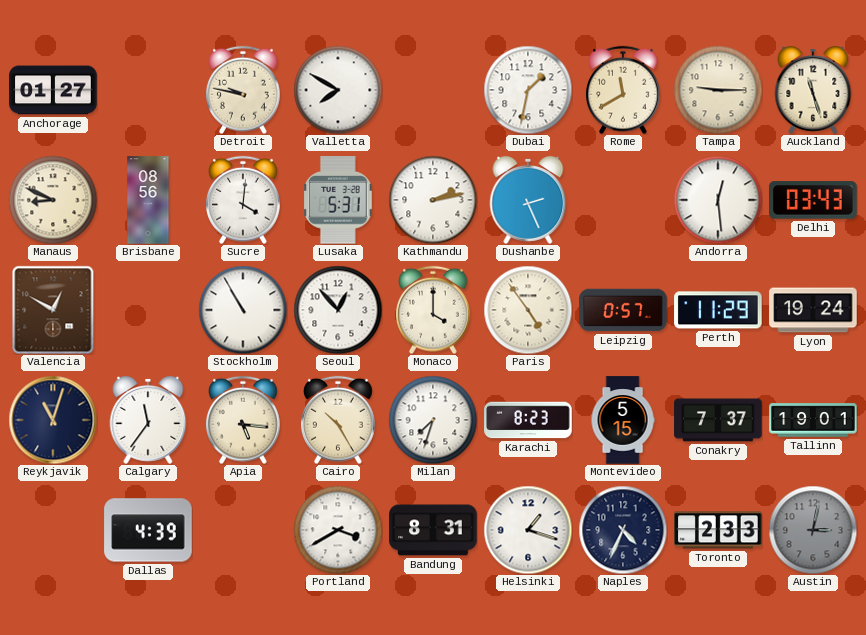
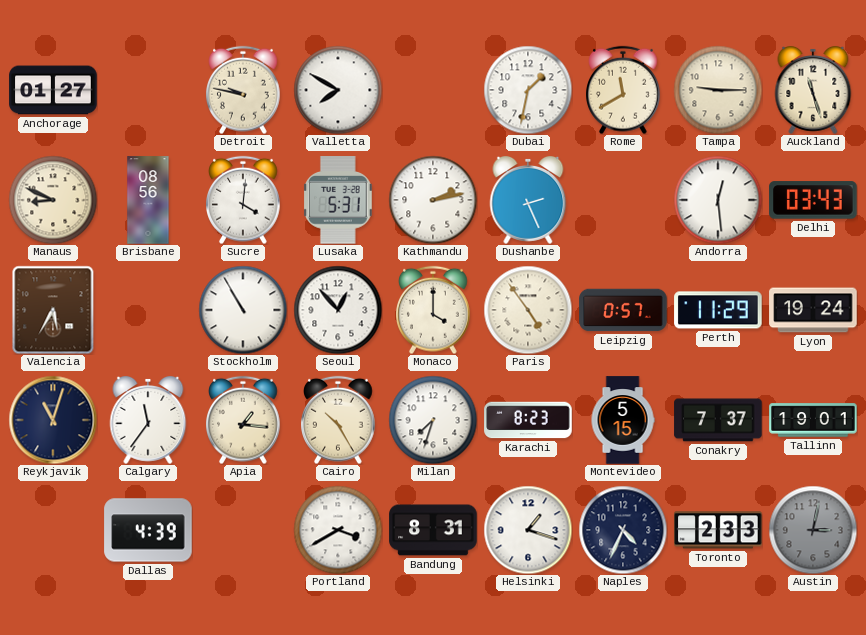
Valencia: 12:50 -> 5:35
Apia: 5:16 -> 1:16
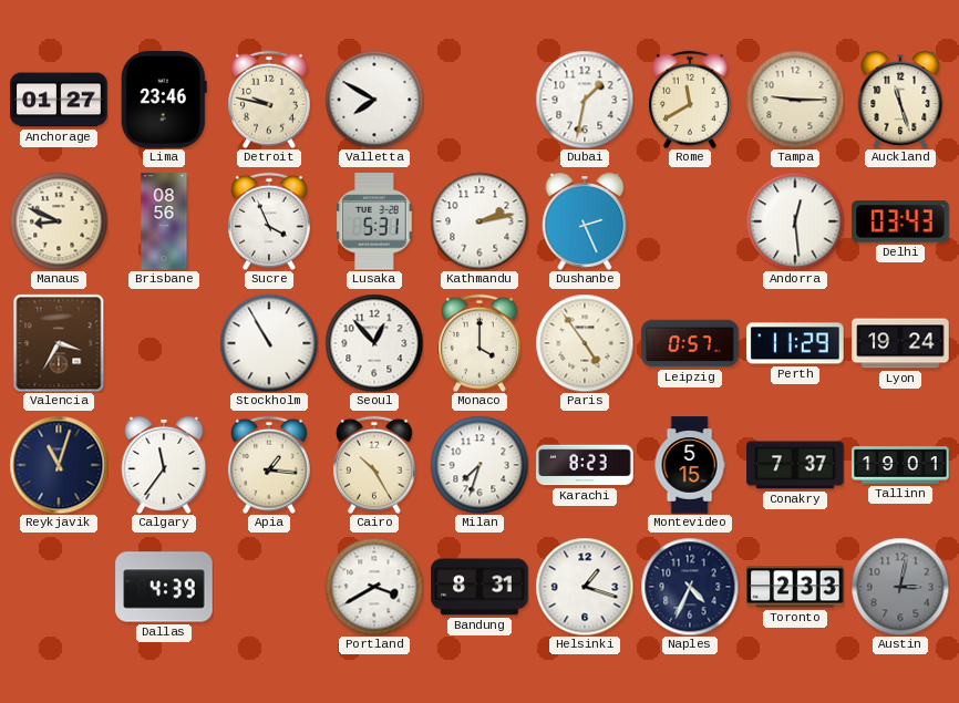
Lima: none -> 23:46
Sucre: 4:01 -> 3:56
Valencia: 5:35 -> 3:35
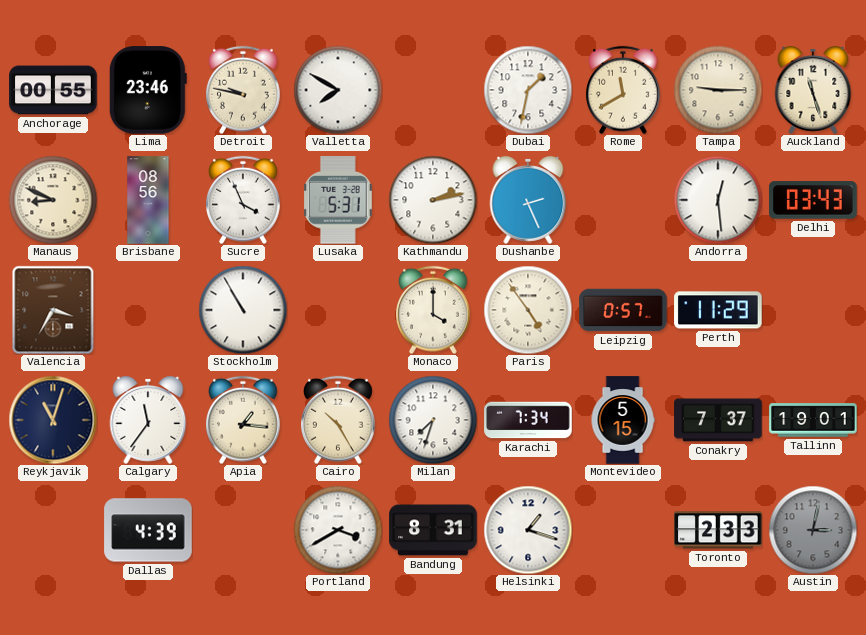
Anchorage: 01:27 -> 00:55
Seoul: 12:53 -> none
Lyon: 19:24 -> none
Karachi: 8:23 -> 7:34
Naples: 4:34 -> none
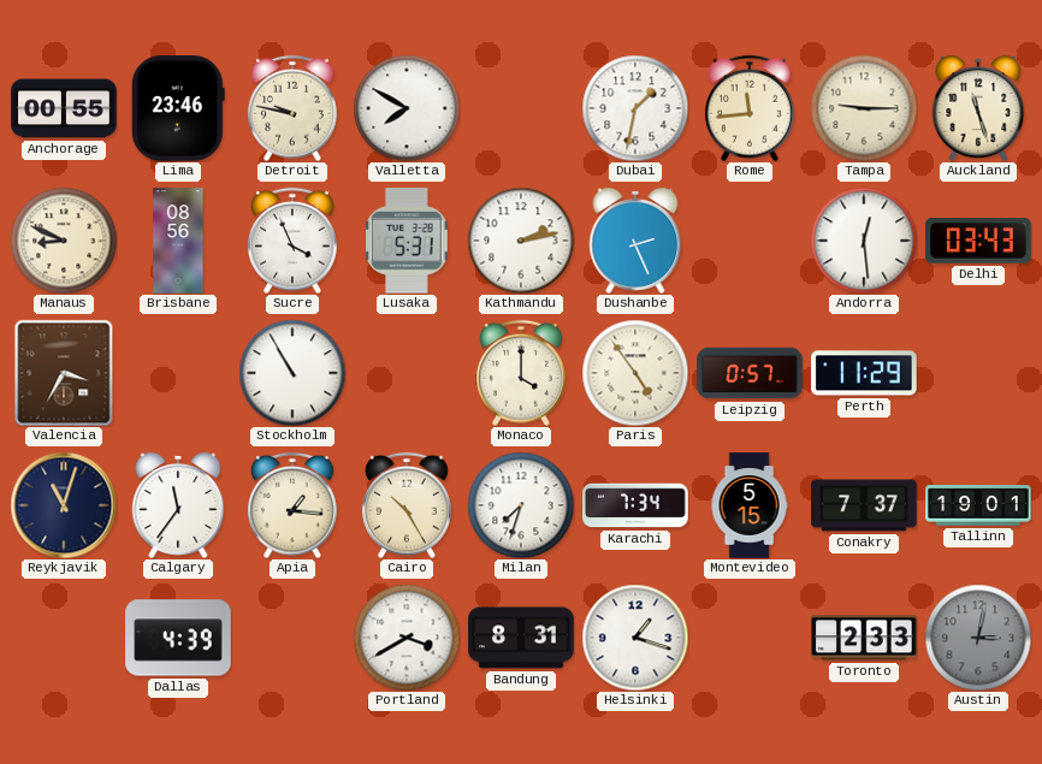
Rome: 11:40 -> 11:44
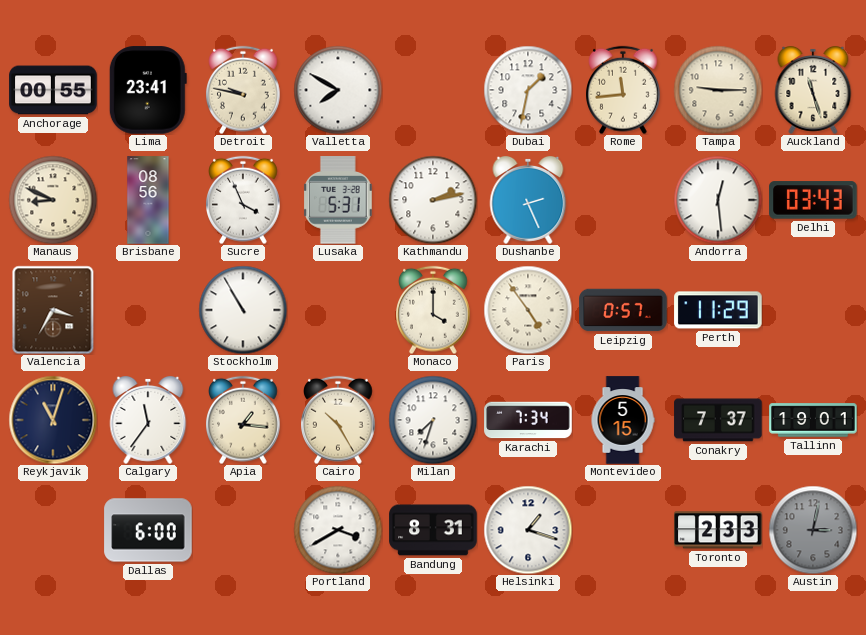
Lima: 23:46 -> 23:41
Dallas: 4:39 -> 6:00
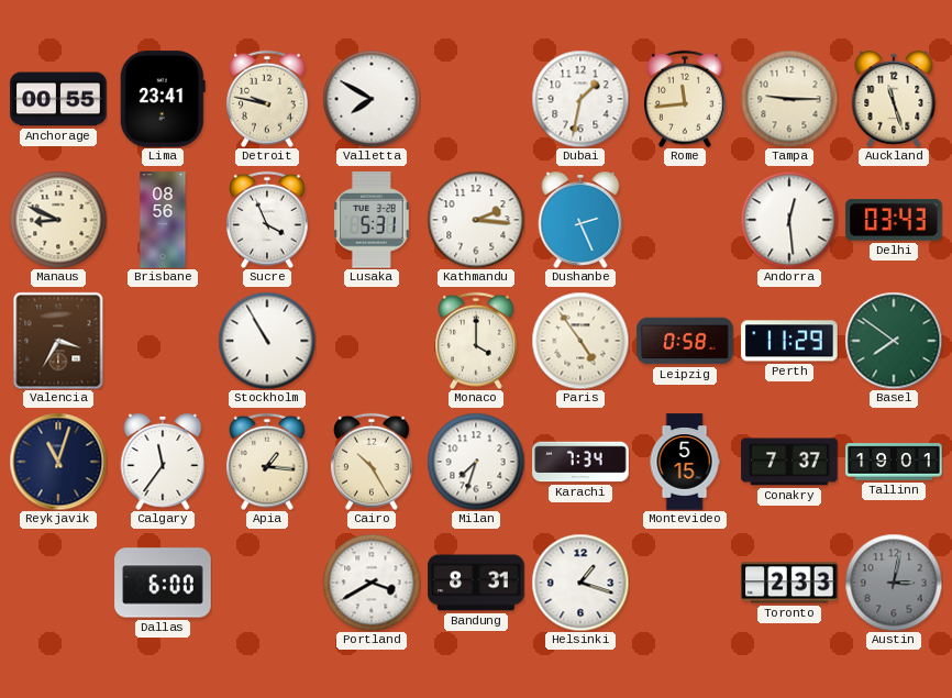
Kathmandu: 2:13 -> 2:16
Leipzig: 0:57 -> 0:58
Basel: none -> 7:51
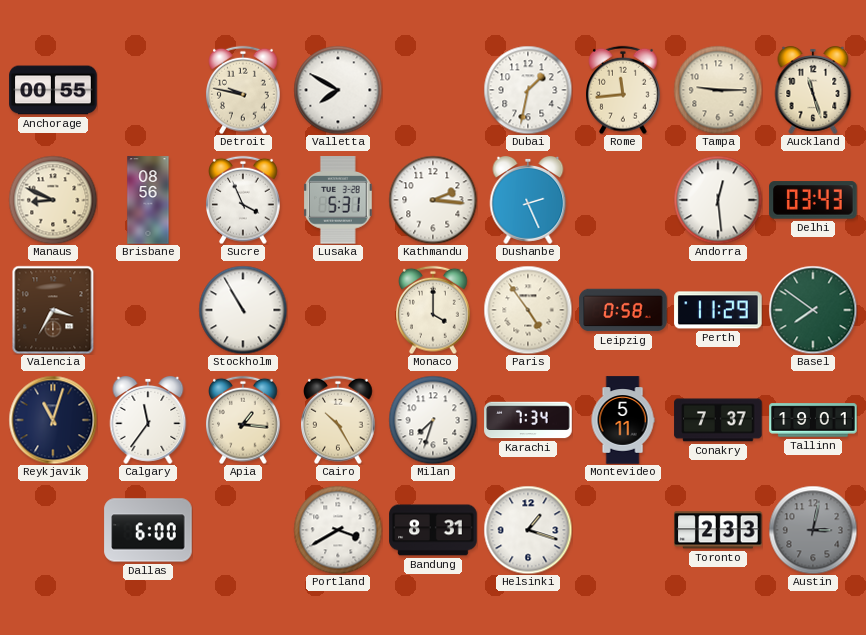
Lima: 23:41 -> none
Montevideo: 5:15 -> 5:11
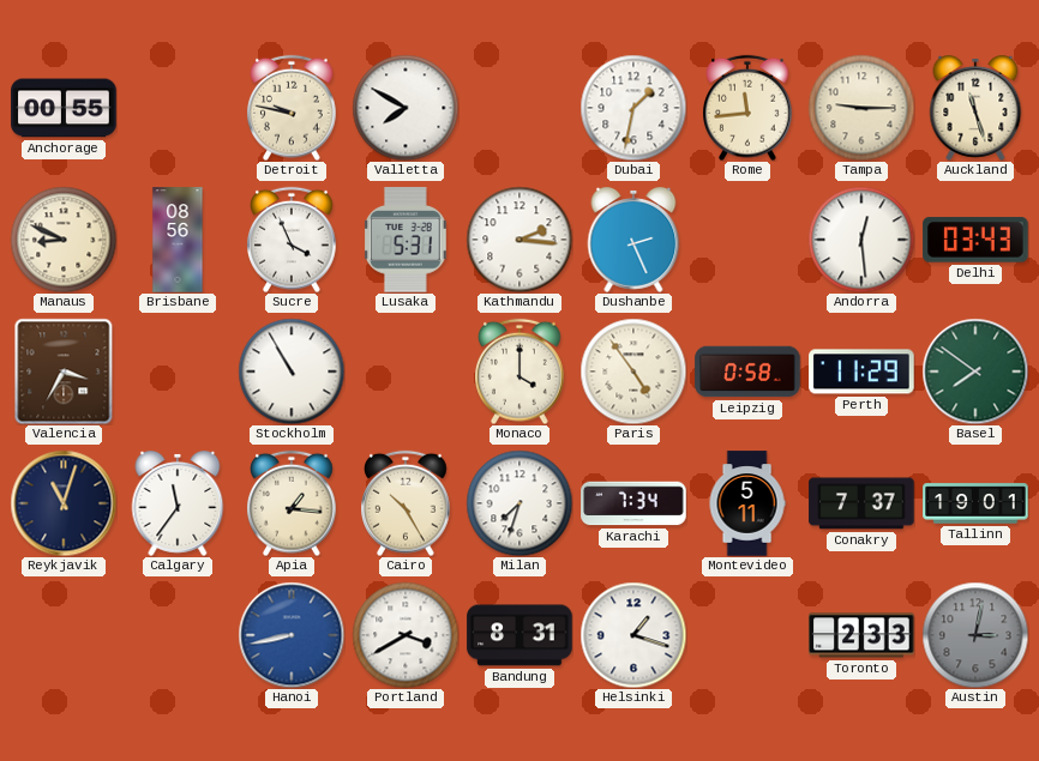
Dallas: 6:00 -> none
Hanoi: none -> 8:43
